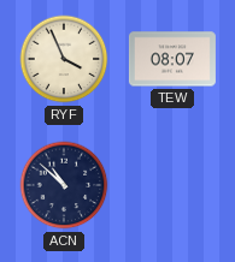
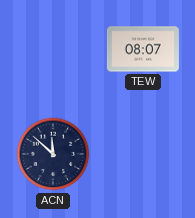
RYF: 3:56 -> none
ACN: 10:52 -> 11:52
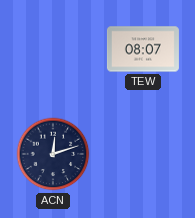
ACN: 11:52 -> 12:12
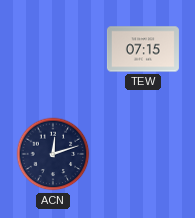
TEW: 08:07 -> 07:15
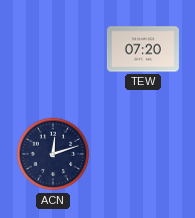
TEW: 07:15 -> 07:20
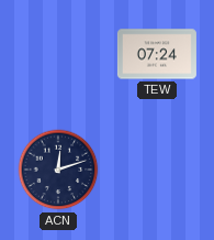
TEW: 07:20 -> 07:24
